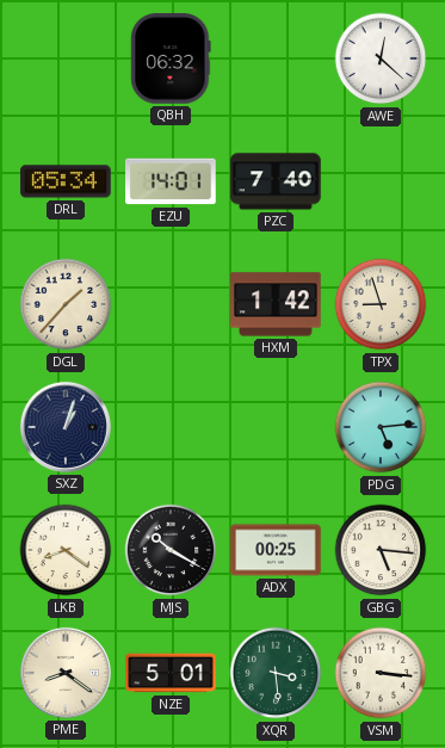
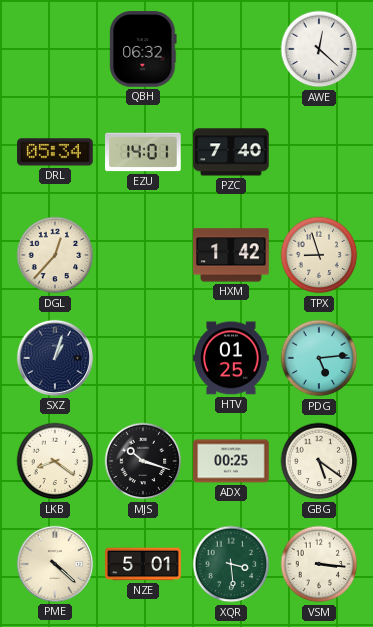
DGL: 1:37 -> 12:37
HTV: none -> 01:25
MJS: 10:20 -> 10:18
GBG: 5:16 -> 5:21
PME: 8:21 -> 4:22
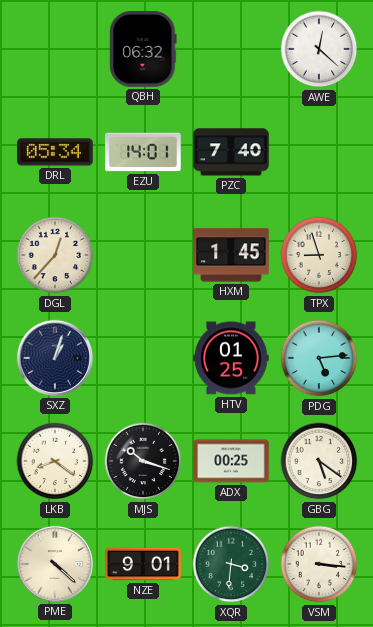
HXM: 1:42 -> 1:45
NZE: 5:01 -> 9:01
XQR: 3:29 -> 3:31
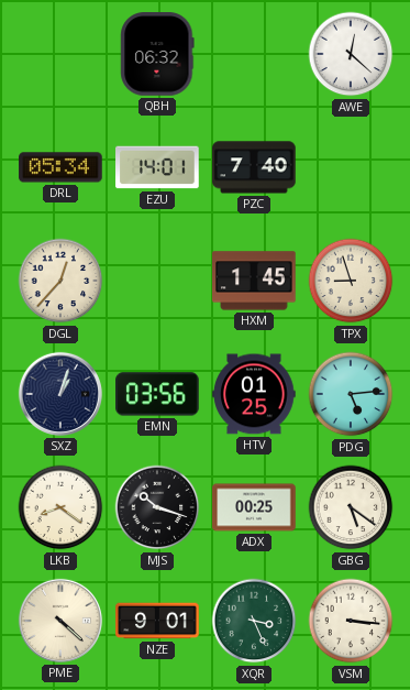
EMN: none -> 03:56
XQR: 3:31 -> 3:26
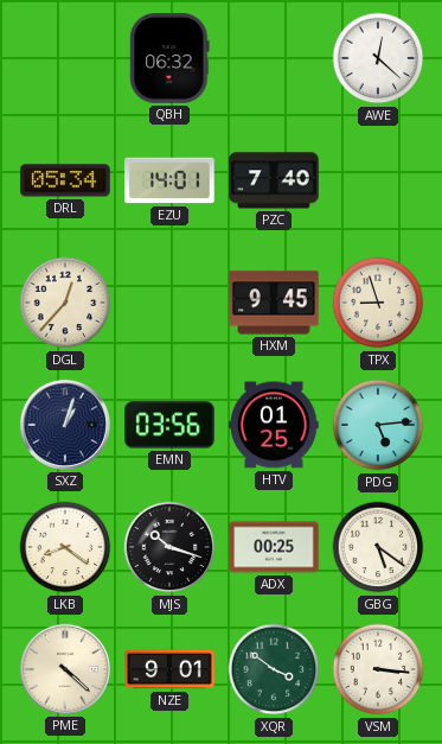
HXM: 1:45 -> 9:45
XQR: 3:26 -> 3:51
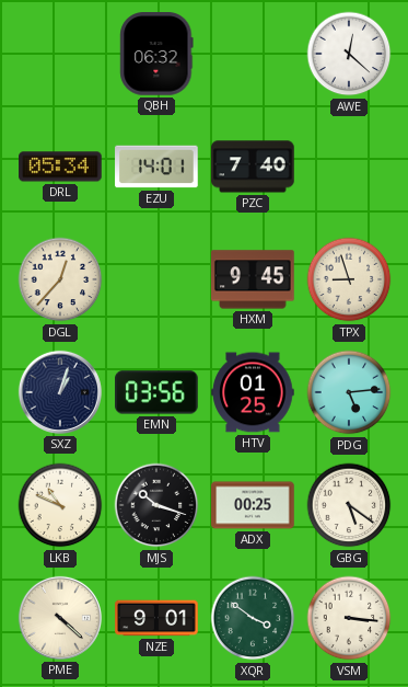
LKB: 8:21 -> 10:49
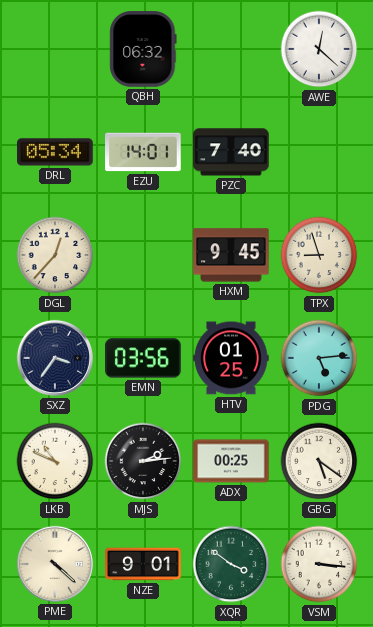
SXZ: 1:03 -> 3:36
MJS: 10:18 -> 2:14
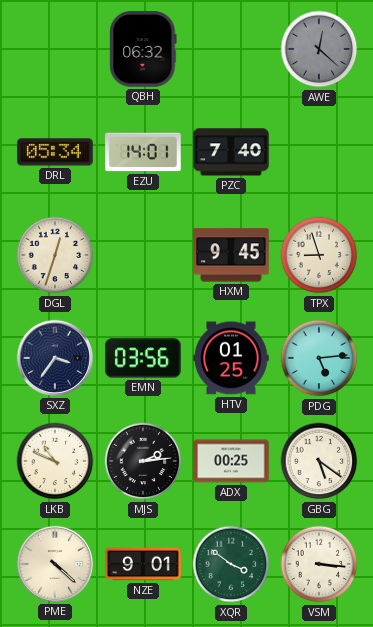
AWE dial: white -> grey
DGL: 12:37 -> 12:33
